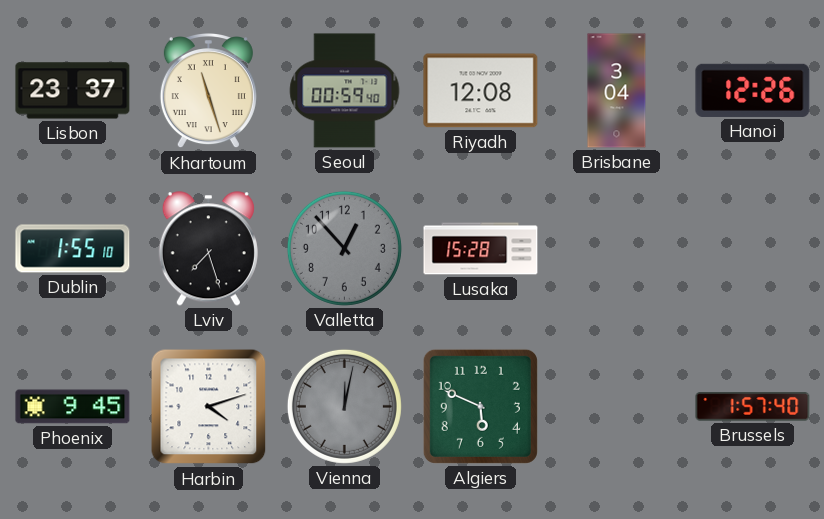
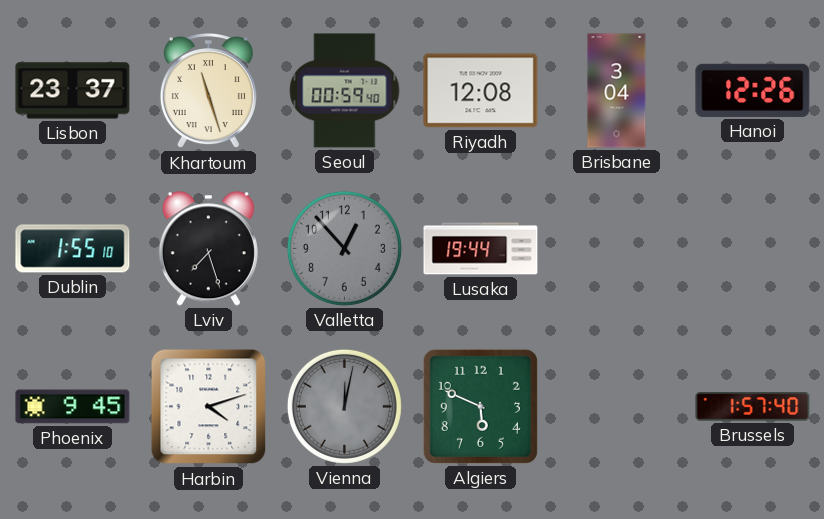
Lusaka: 15:28 -> 19:44
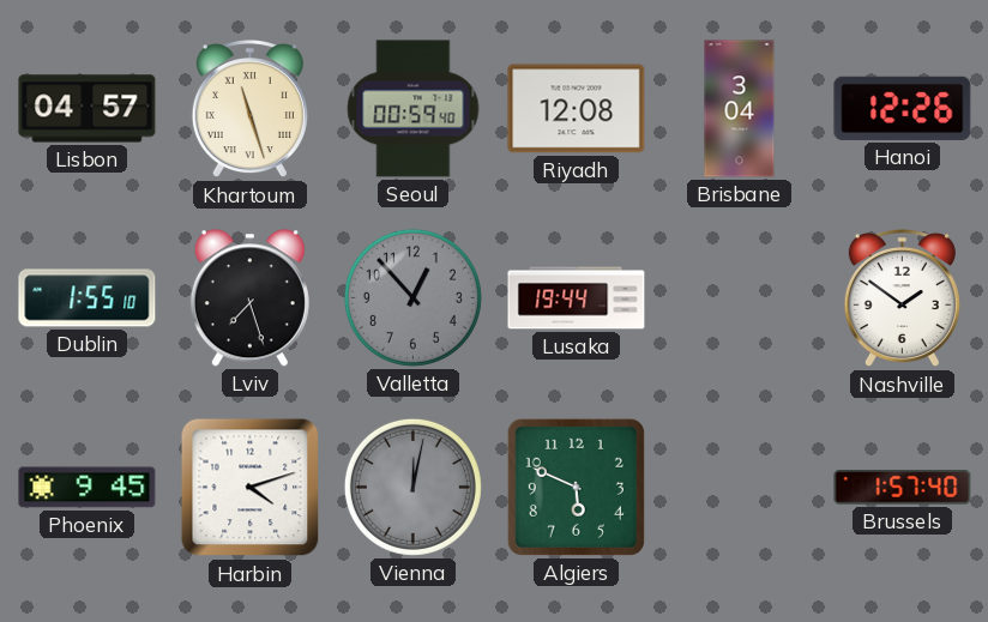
Lisbon: 23:37 -> 04:57
Nashville: none -> 1:51
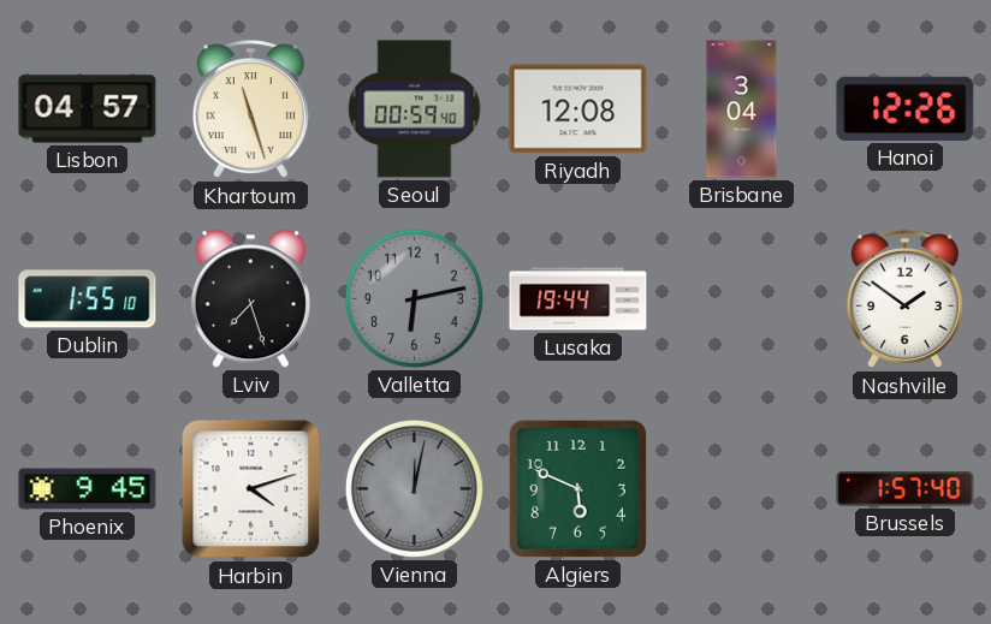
Valletta: 12:53 -> 6:13
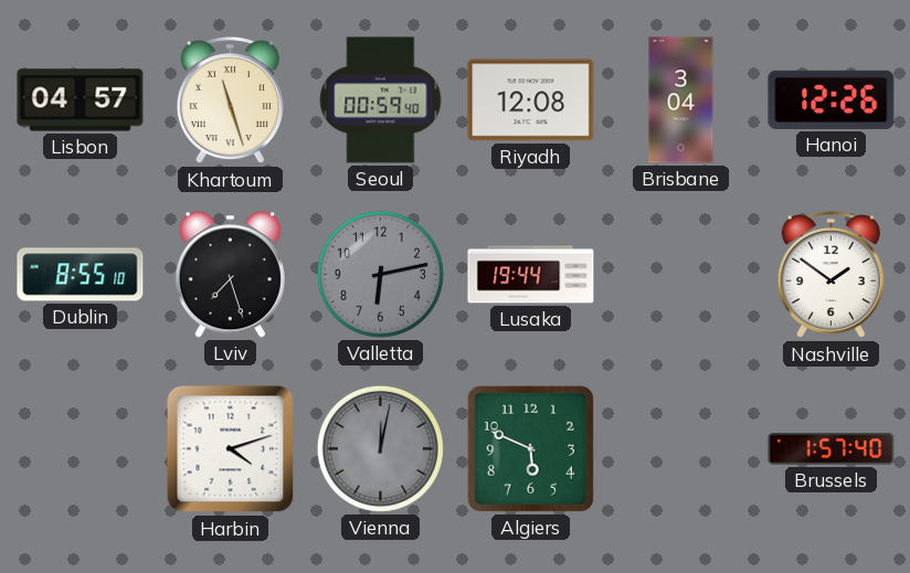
Dublin: 1:55 -> 8:55
Phoenix: 9:45 -> none
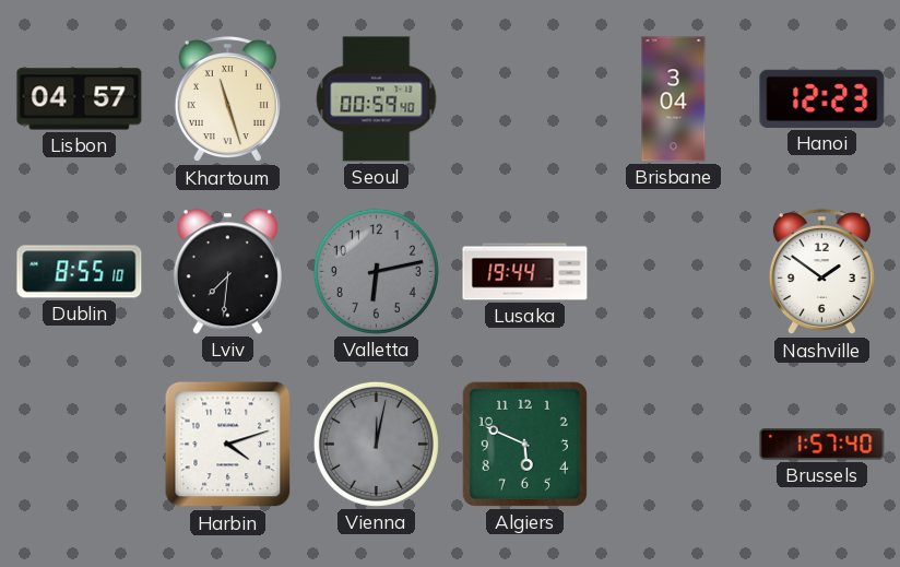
Riyadh: 12:08 -> none
Hanoi: 12:26 -> 12:23
Lviv: 7:27 -> 7:31
